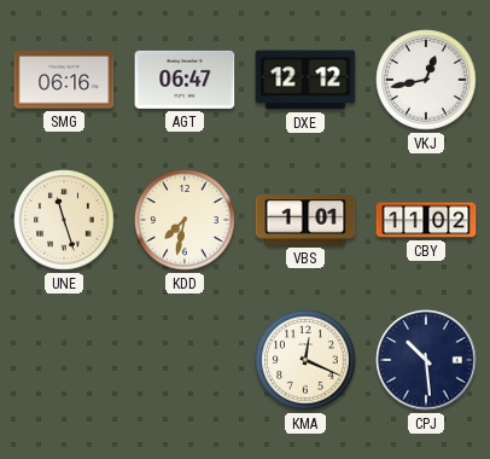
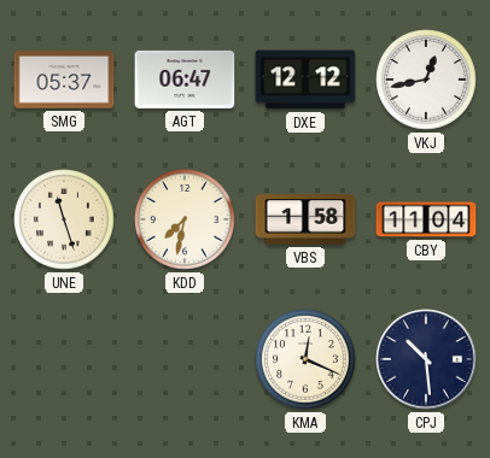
SMG: 06:16 -> 05:37
VBS: 1:01 -> 1:58
CBY: 11:02 -> 11:04
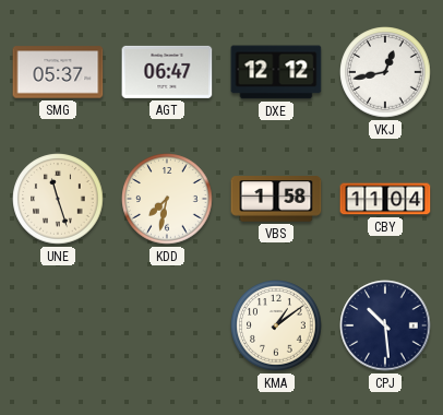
KMA: 12:19 -> 1:09
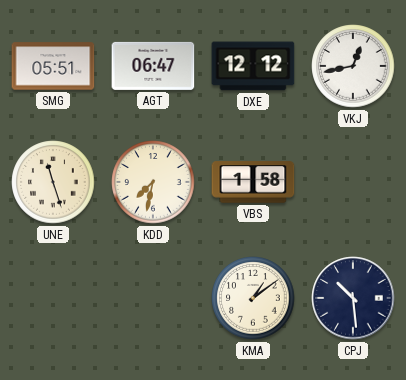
SMG: 05:37 -> 05:51
CBY: 11:04 -> none
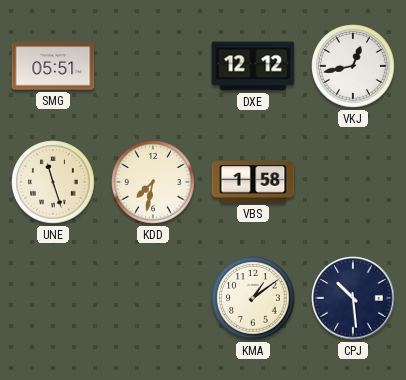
AGT: 06:47 -> none
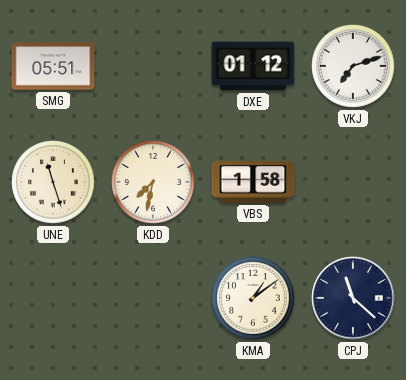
DXE: 12:12 -> 01:12
VKJ: 12:43 -> 7:12
CPJ: 10:29 -> 11:22
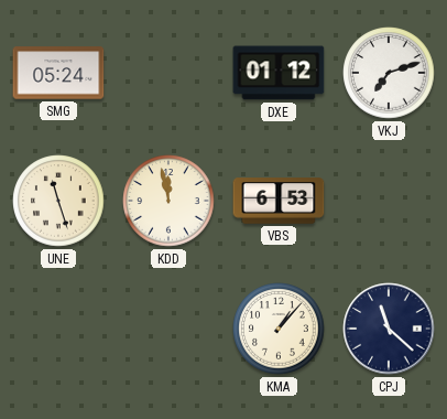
SMG: 05:51 -> 05:24
KDD: 7:32 -> 11:58
VBS: 1:58 -> 6:53
KMA: 1:09 -> 1:07
